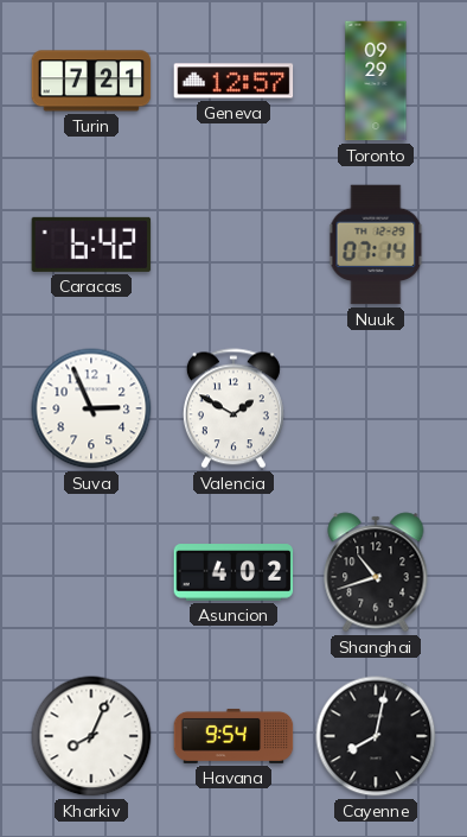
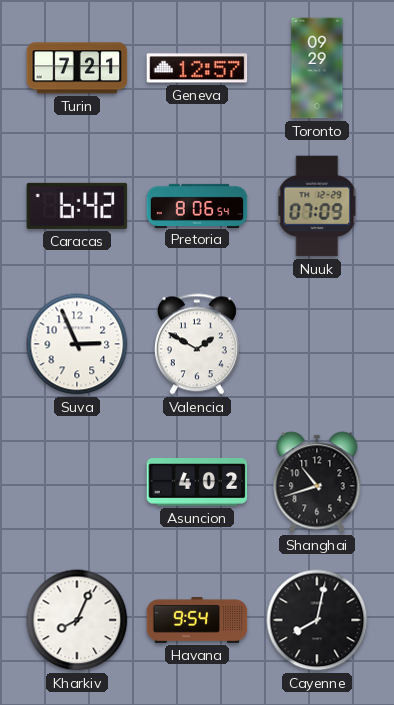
Pretoria: none -> 8:06
Nuuk: 07:14 -> 07:09
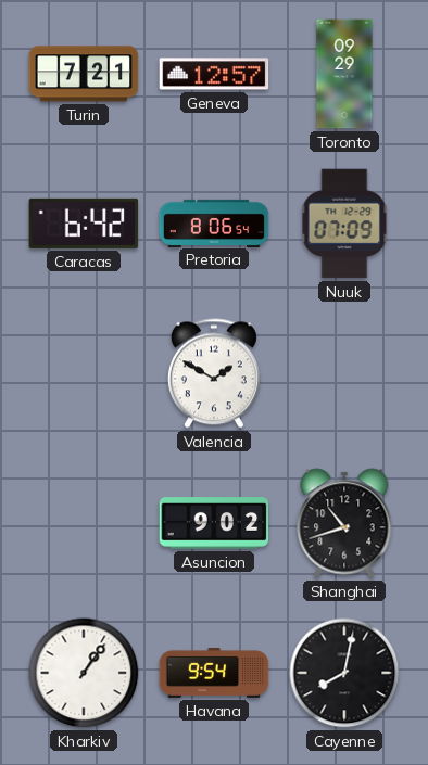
Suva: 2:56 -> none
Asuncion: 4:02 -> 9:02
Kharkiv: 8:04 -> 1:06
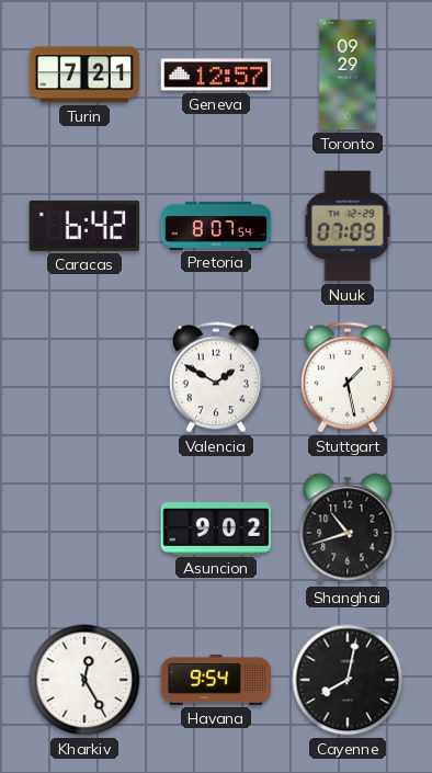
Pretoria: 8:06 -> 8:07
Stuttgart: none -> 1:28
Kharkiv: 1:06 -> 12:25
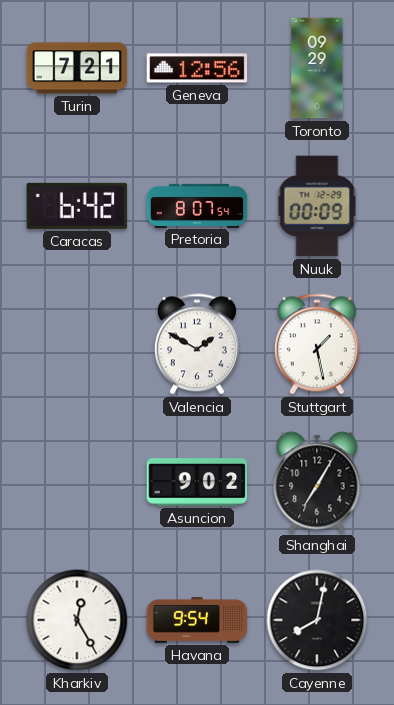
Geneva: 12:57 -> 12:56
Nuuk: 07:09 -> 00:09
Shanghai: 10:42 -> 7:05
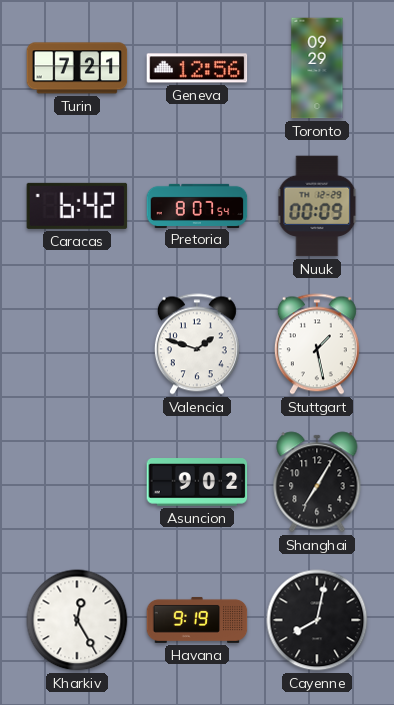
Valencia: 1:50 -> 1:48
Havana: 9:54 -> 9:19
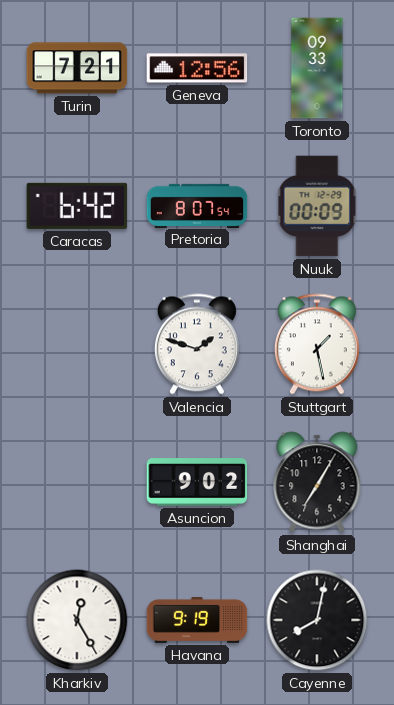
Toronto: 09:29 -> 09:33
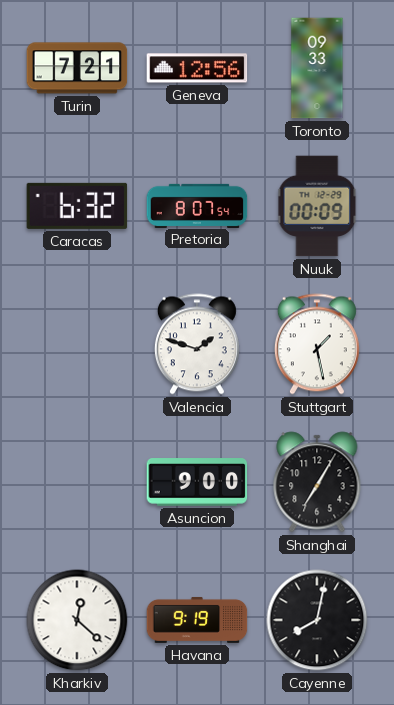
Caracas: 6:42 -> 6:32
Asuncion: 9:02 -> 9:00
Kharkiv: 12:25 -> 12:22
